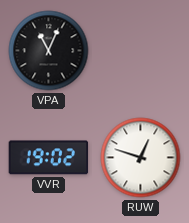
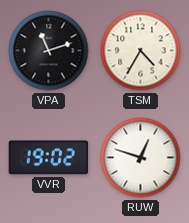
VPA: 11:04 -> 11:12
TSM: none -> 4:35
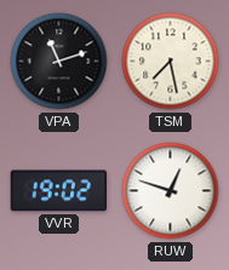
TSM: 4:35 -> 7:28
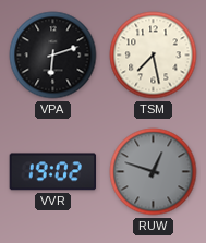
VPA: 11:12 -> 6:12
RUW dial: white -> grey
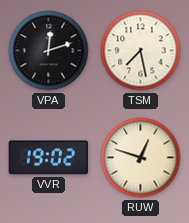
VPA: 6:12 -> 12:12
RUW dial: grey -> cream
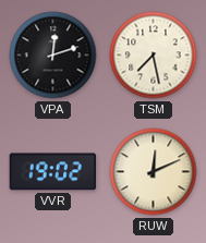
RUW: 12:48 -> 12:11
